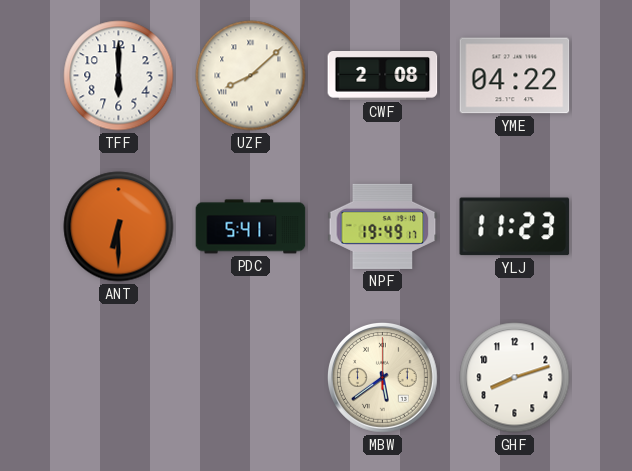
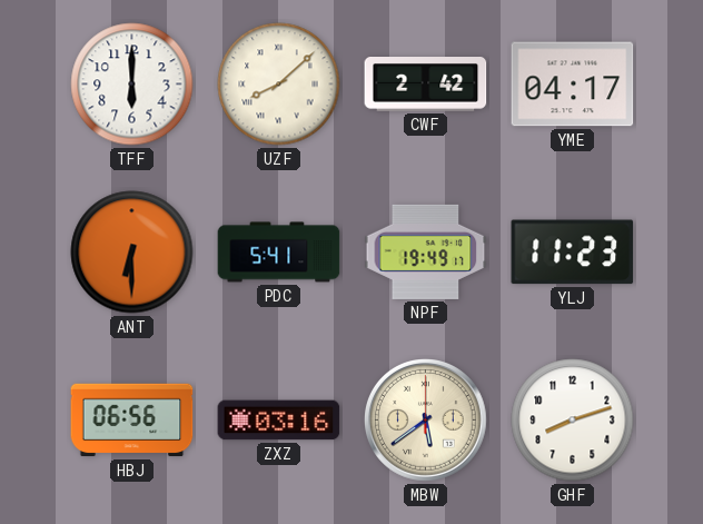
CWF: 2:08 -> 2:42
YME: 04:22 -> 04:17
HBJ: none -> 06:56
ZXZ: none -> 03:16
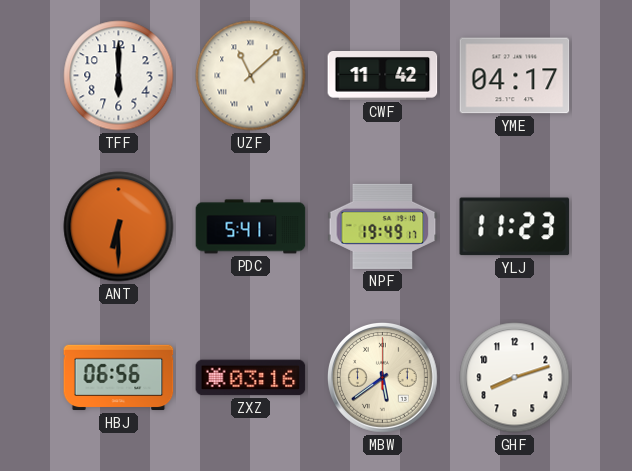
UZF: 8:08 -> 11:08
CWF: 2:42 -> 11:42
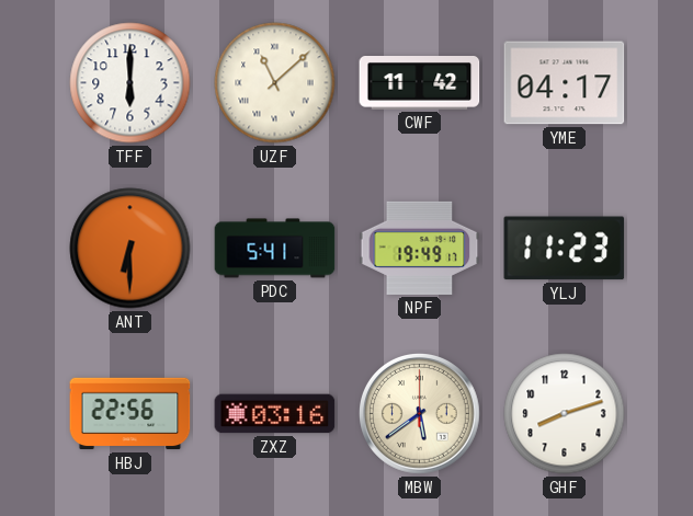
HBJ: 06:56 -> 22:56
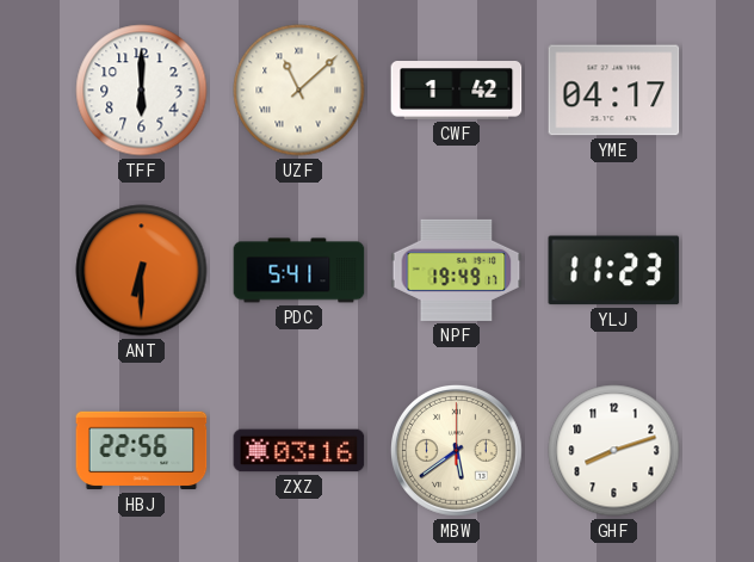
CWF: 11:42 -> 1:42
